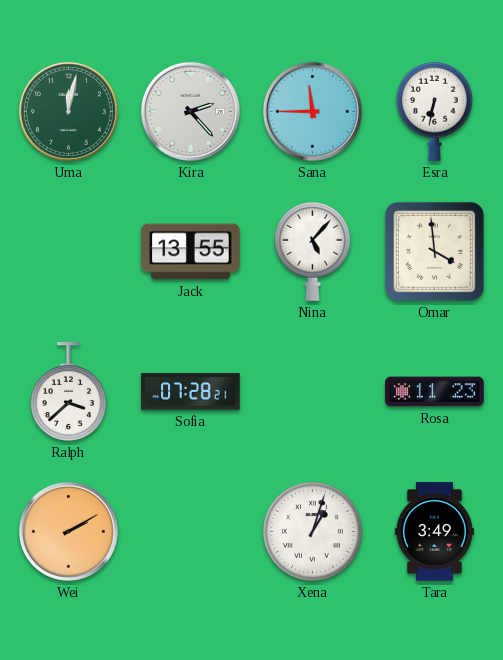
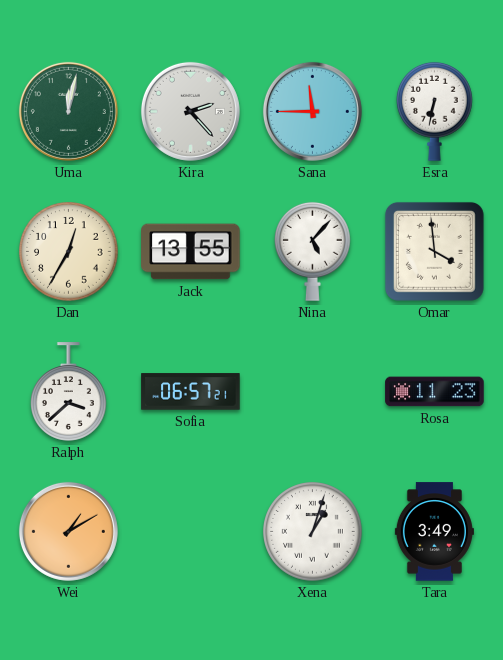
Dan: none -> 12:35
Sofia: 07:28 -> 06:57
Wei: 2:10 -> 1:10
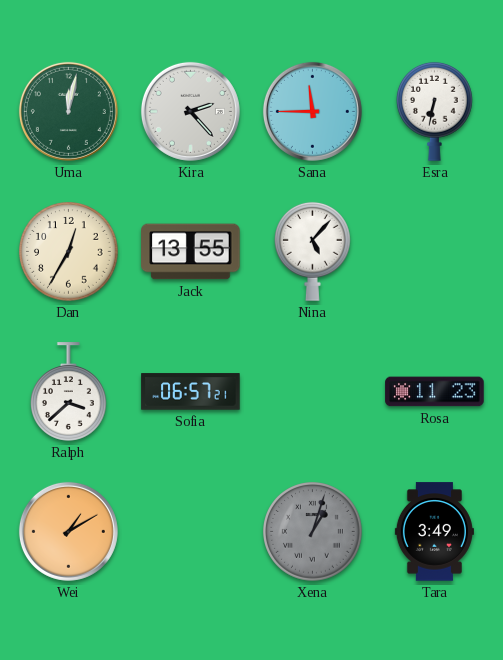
Omar: 3:59 -> none
Xena dial: white -> grey
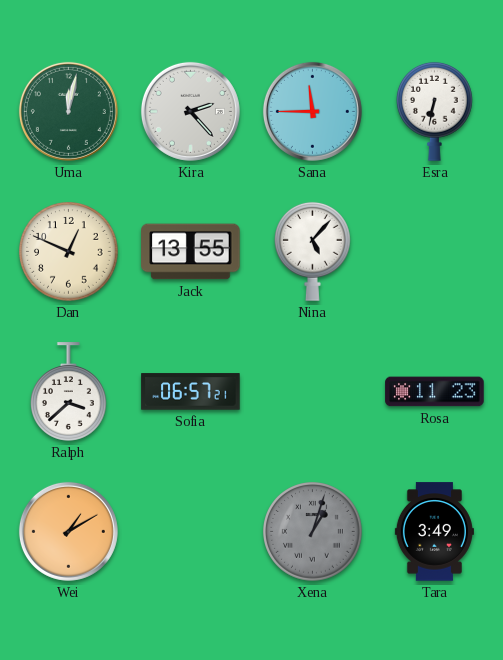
Dan: 12:35 -> 12:49
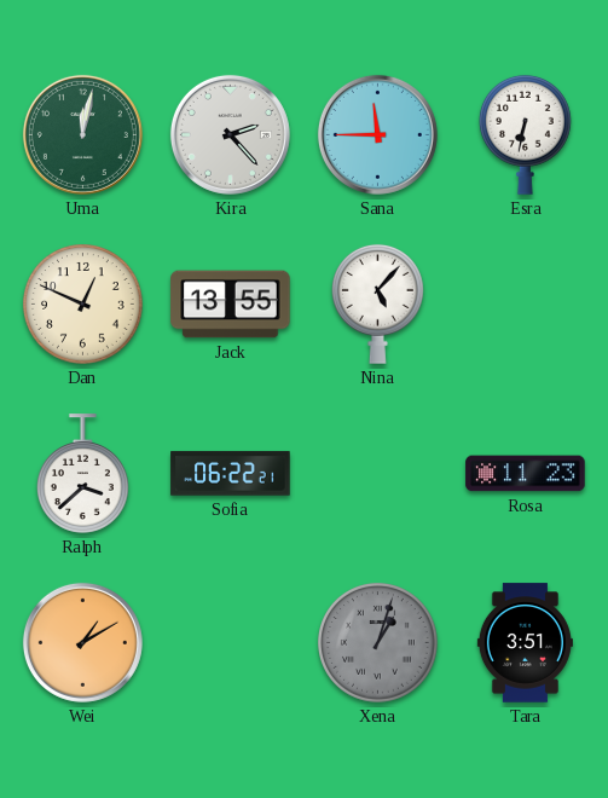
Sofia: 06:57 -> 06:22
Tara: 3:49 -> 3:51
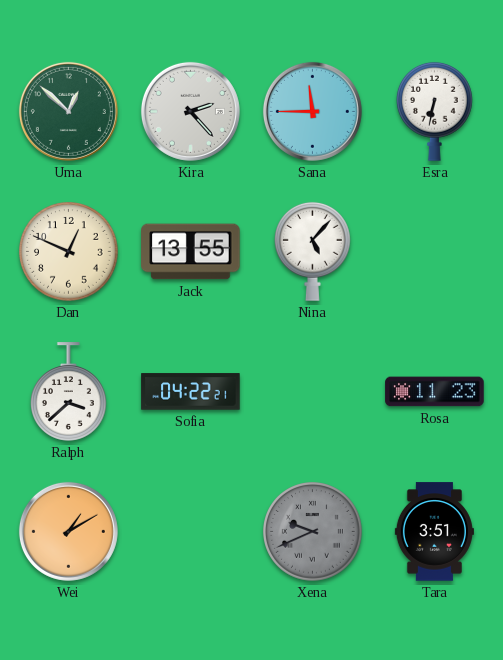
Uma: 12:02 -> 12:52
Sofia: 06:22 -> 04:22
Xena: 1:03 -> 9:41
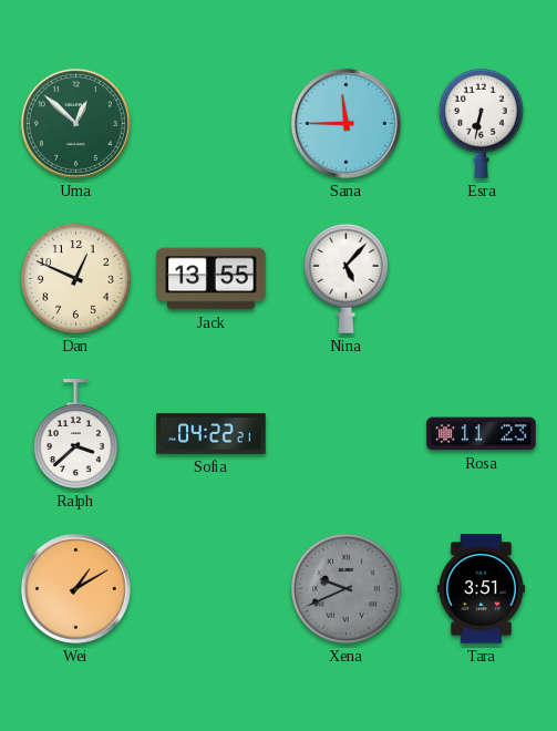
Kira: 2:23 -> none
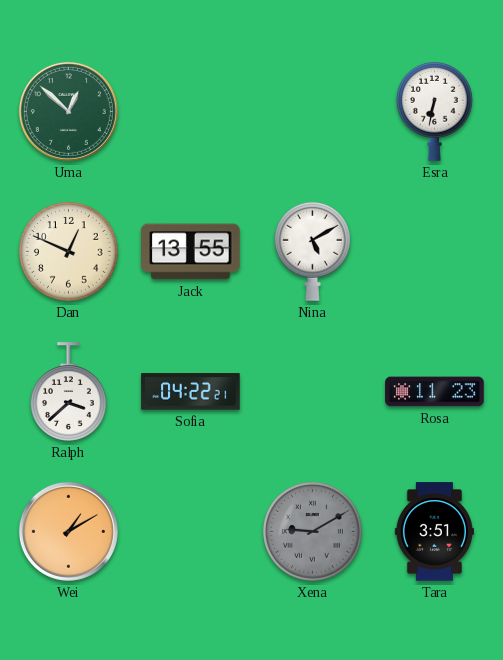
Sana: 11:45 -> none
Nina: 5:07 -> 5:10
Xena: 9:41 -> 9:10
